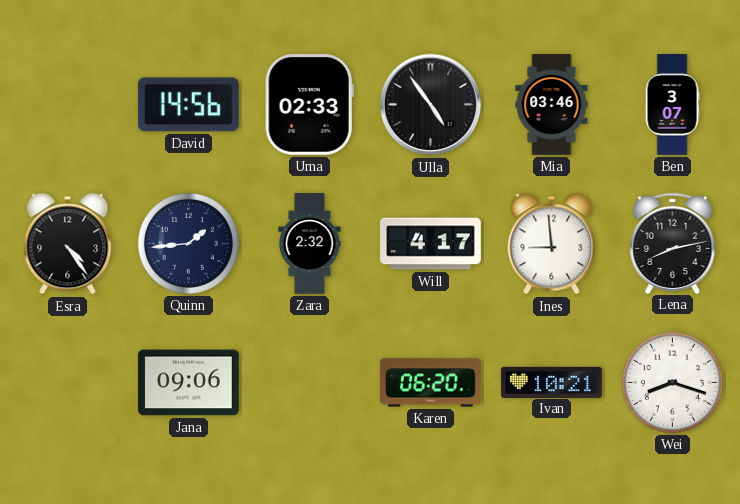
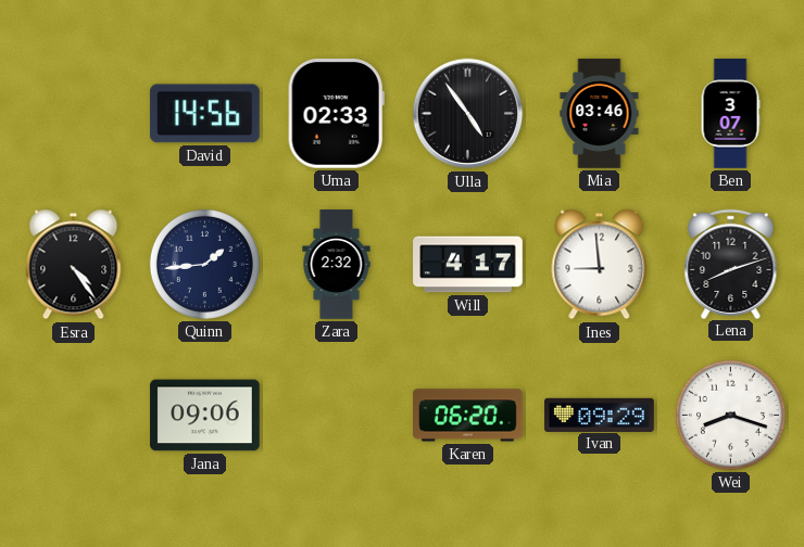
Lena: 8:13 -> 8:12
Ivan: 10:21 -> 09:29
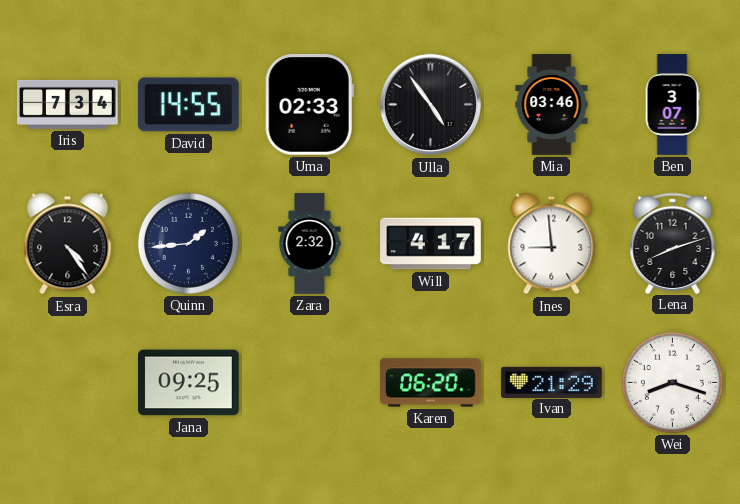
Iris: none -> 7:34
David: 14:56 -> 14:55
Jana: 09:06 -> 09:25
Ivan: 09:29 -> 21:29
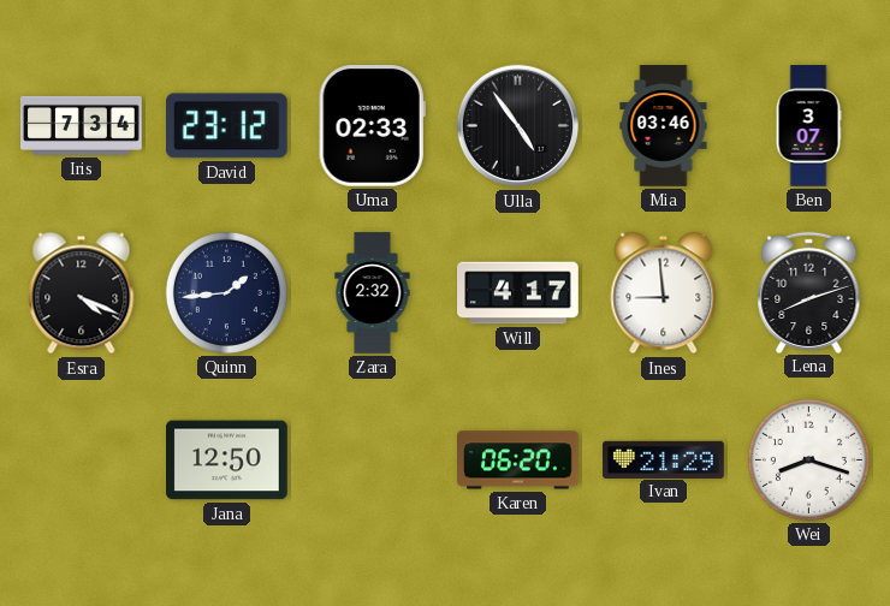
David: 14:55 -> 23:12
Esra: 4:24 -> 4:19
Jana: 09:25 -> 12:50
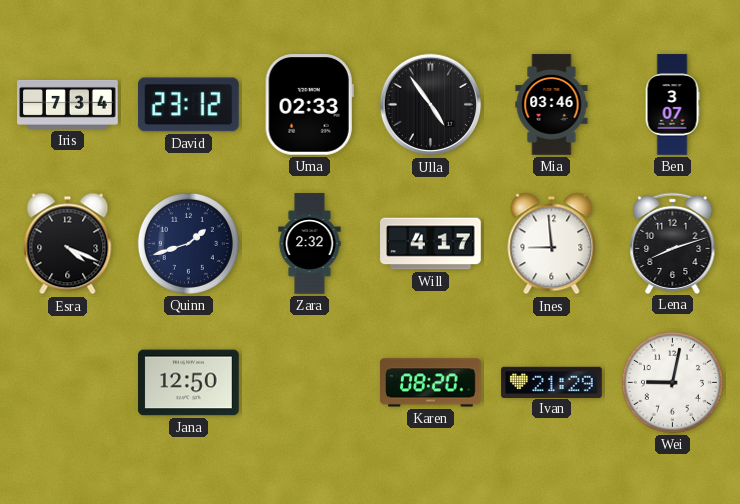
Quinn: 1:44 -> 1:42
Karen: 06:20 -> 08:20
Wei: 8:18 -> 9:02
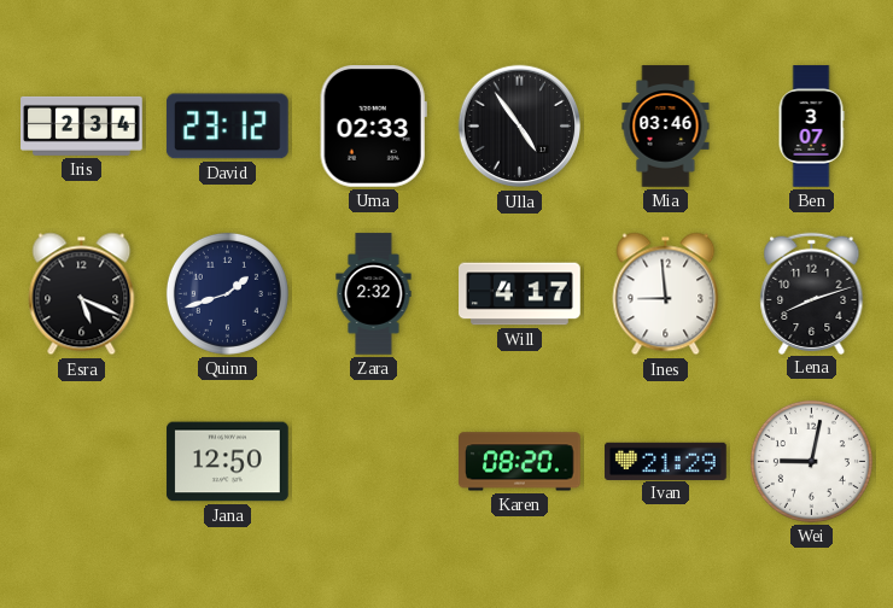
Iris: 7:34 -> 2:34
Esra: 4:19 -> 5:19
